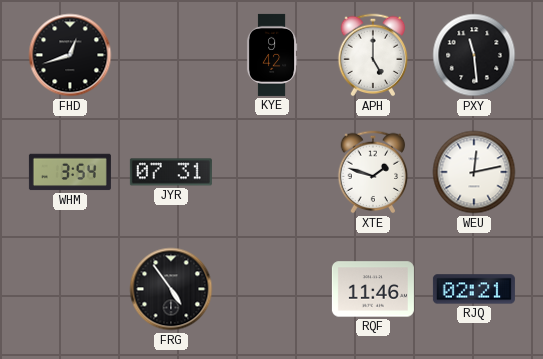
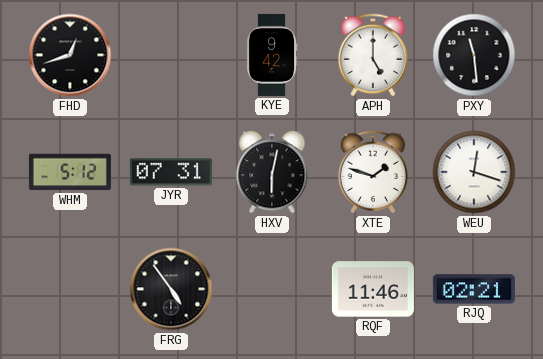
WHM: 3:54 -> 5:12
HXV: none -> 6:02
WEU: 12:13 -> 12:18
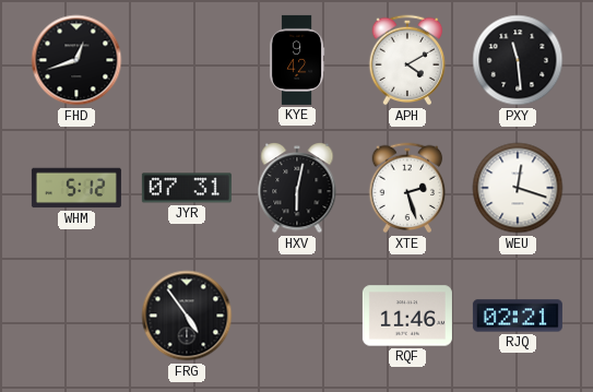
APH: 5:00 -> 4:10
XTE: 1:48 -> 2:27
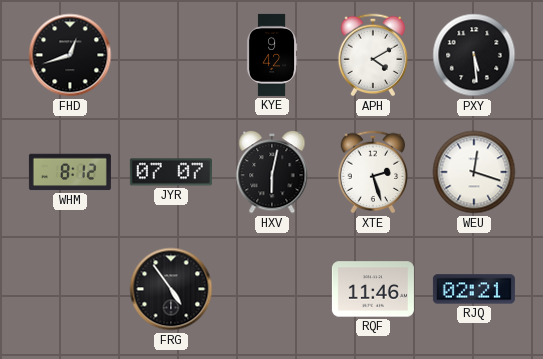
PXY: 11:29 -> 5:29
WHM: 5:12 -> 8:12
JYR: 07:31 -> 07:07
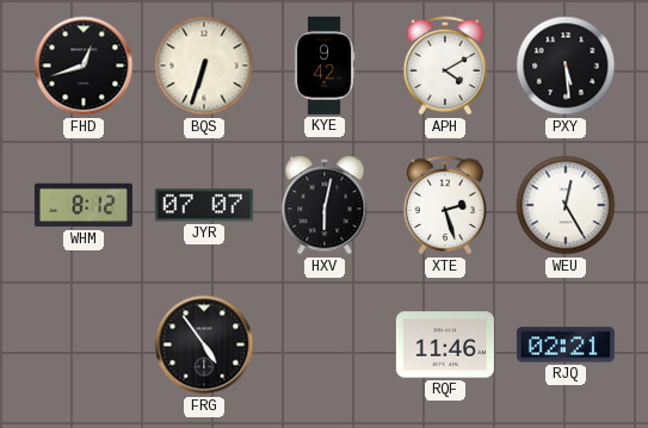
BQS: none -> 6:33
WEU: 12:18 -> 12:25
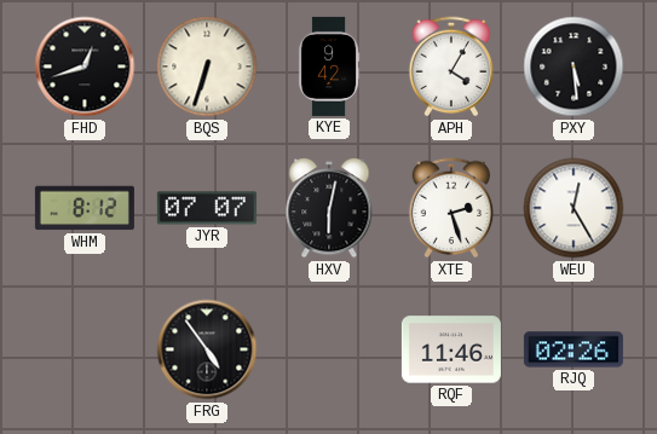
APH: 4:10 -> 4:05
RJQ: 02:21 -> 02:26
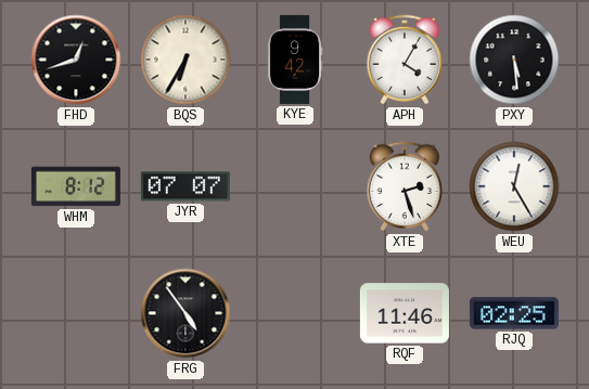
BQS: 6:33 -> 6:35
HXV: 6:02 -> none
RJQ: 02:26 -> 02:25
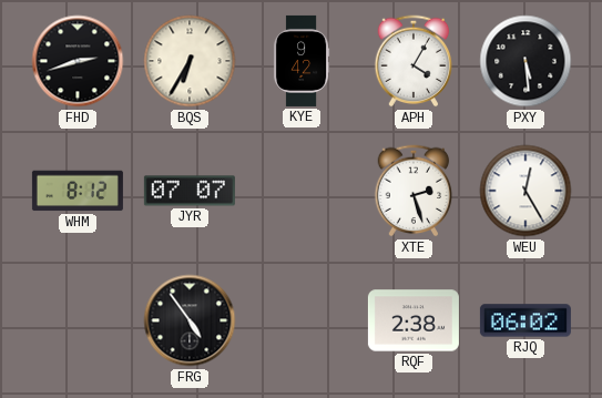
FHD: 12:42 -> 2:42
RQF: 11:46 -> 2:38
RJQ: 02:25 -> 06:02
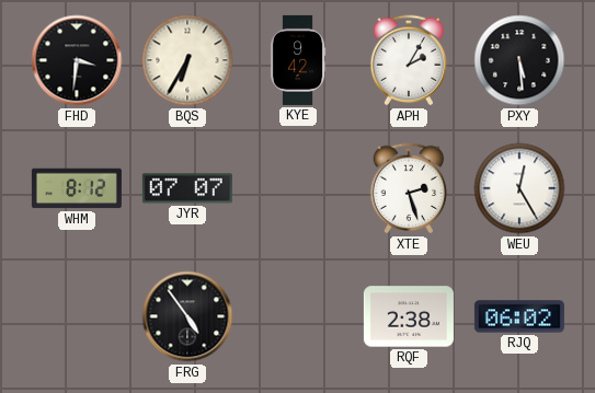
FHD: 2:42 -> 3:31
APH: 4:05 -> 2:05
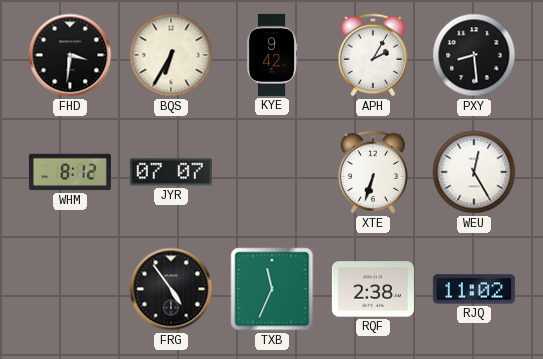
PXY: 5:29 -> 8:29
XTE: 2:27 -> 6:33
TXB: none -> 11:34
RJQ: 06:02 -> 11:02
